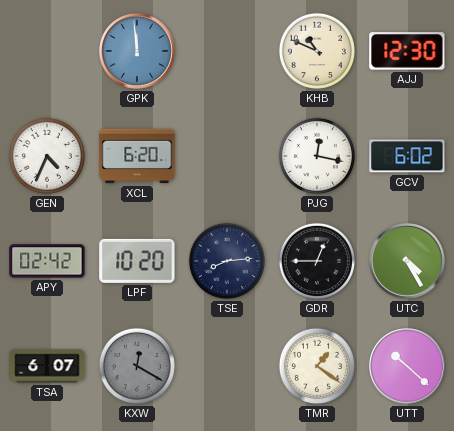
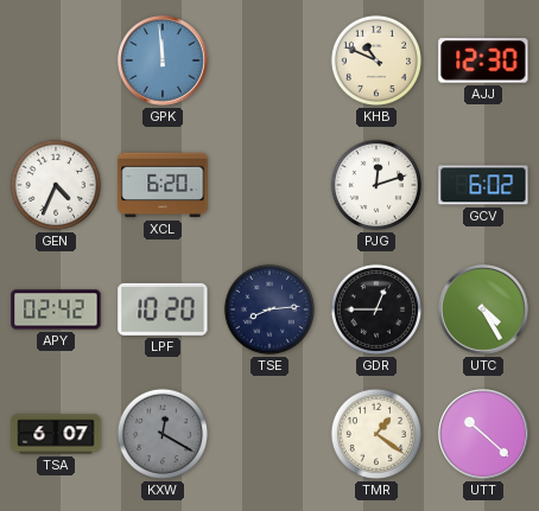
PJG: 12:17 -> 12:12
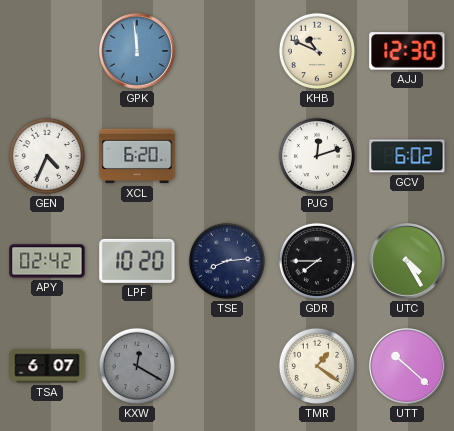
GDR: 12:45 -> 7:45
